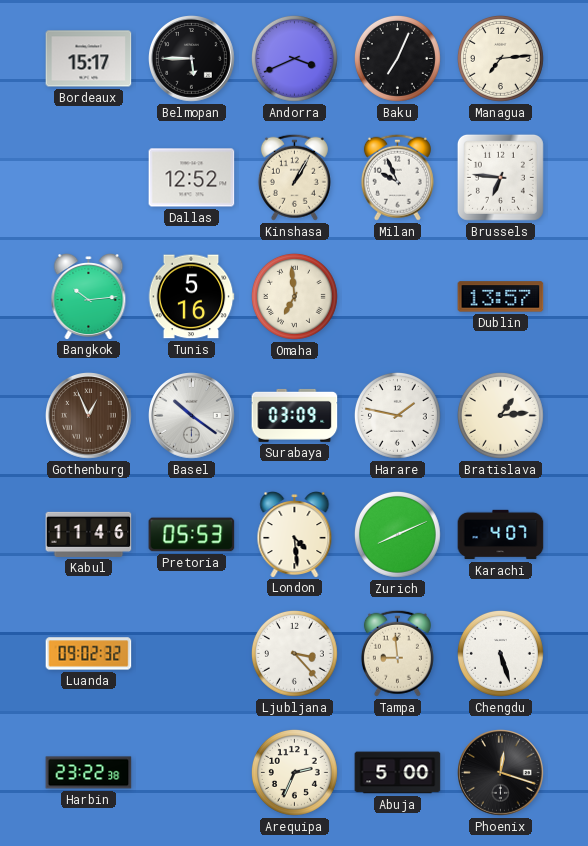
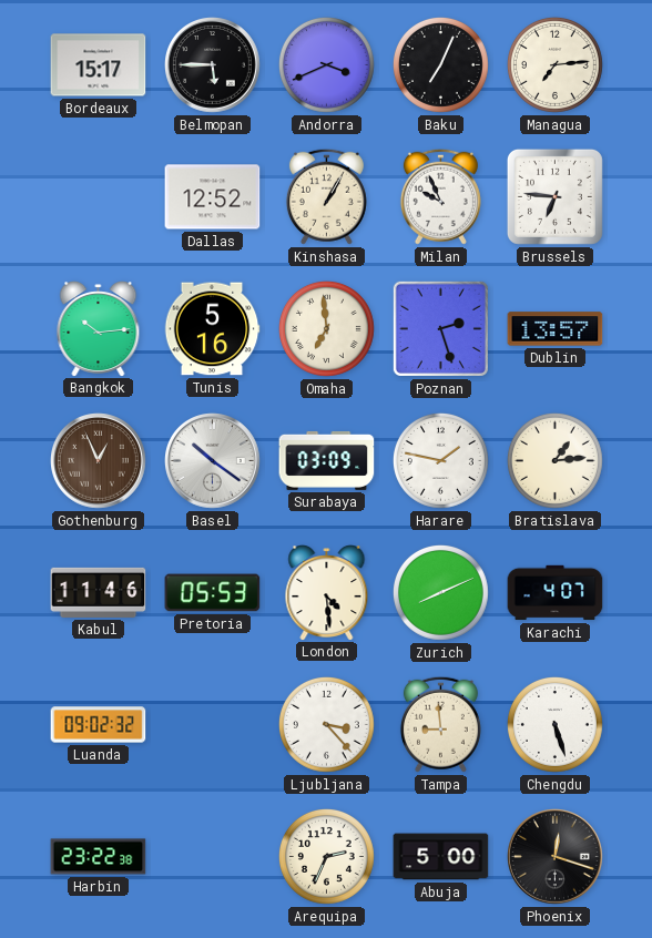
Poznan: none -> 2:27
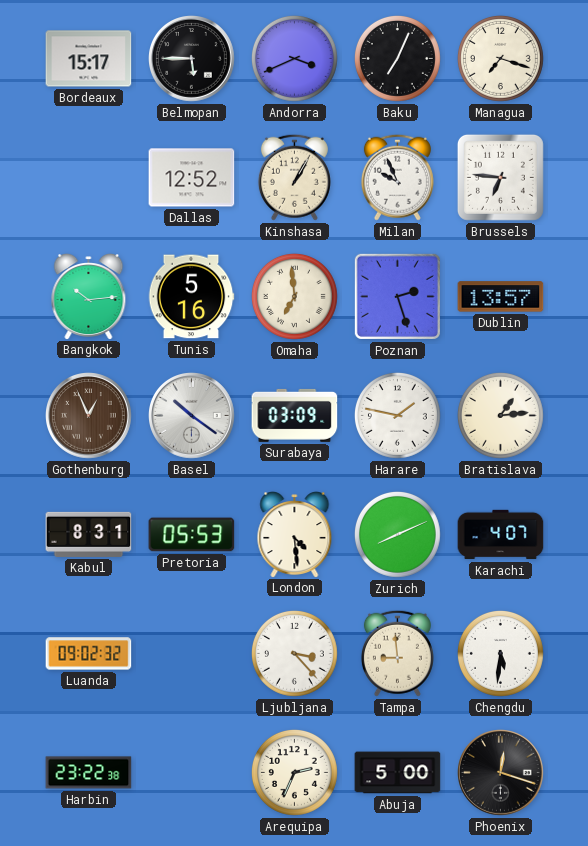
Managua: 7:14 -> 7:18
Kabul: 11:46 -> 8:31
Chengdu: 5:27 -> 5:31
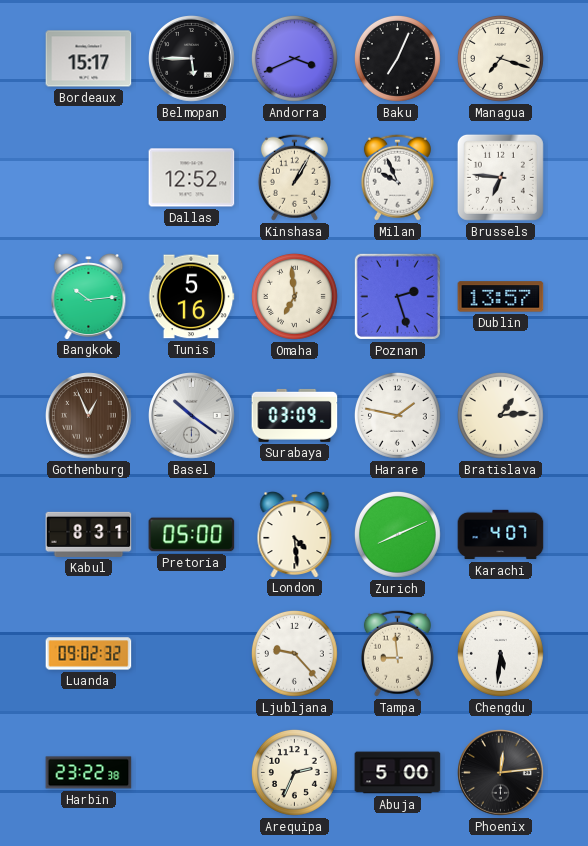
Pretoria: 05:53 -> 05:00
Ljubljana: 3:23 -> 9:23
Phoenix: 12:18 -> 12:14
